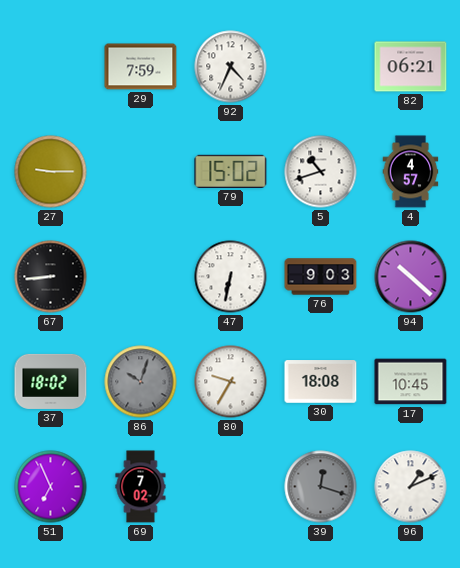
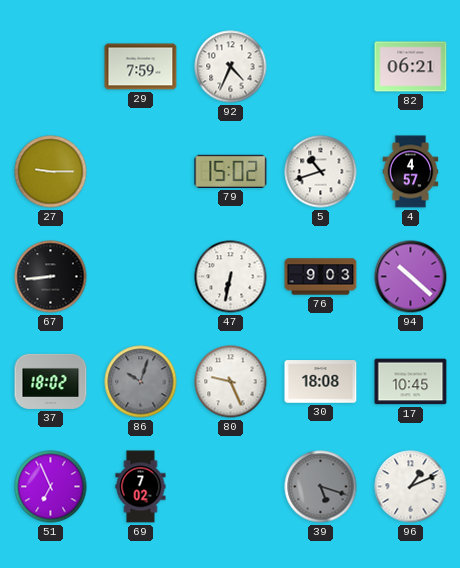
80: 9:35 -> 9:26
39: 12:18 -> 5:18
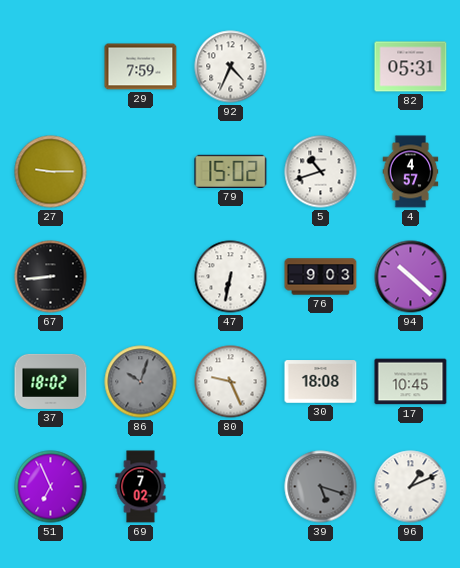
82: 06:21 -> 05:31
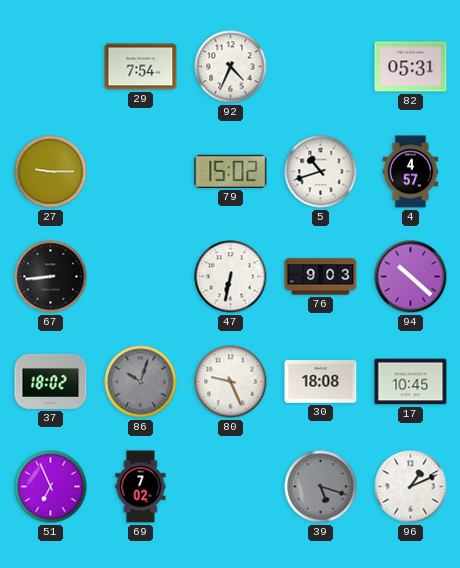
29: 7:59 -> 7:54
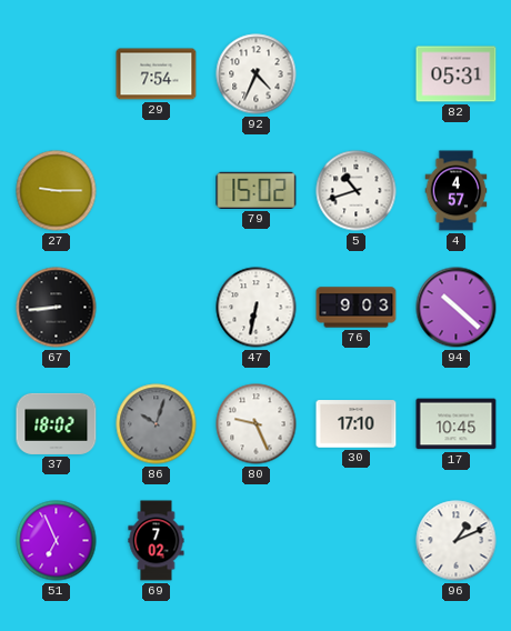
30: 18:08 -> 17:10
39: 5:18 -> none
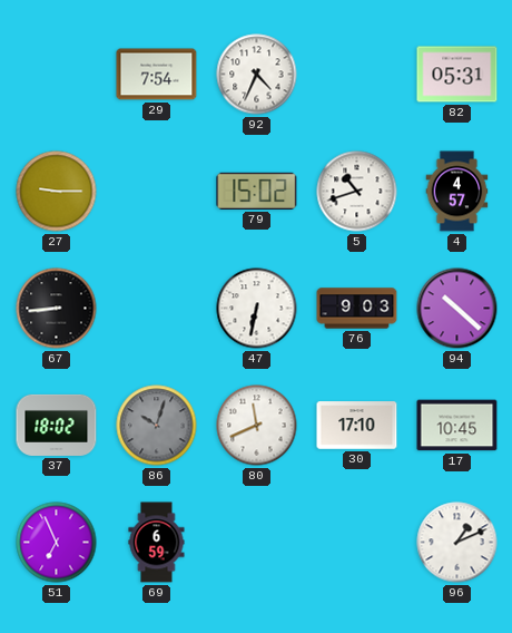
80: 9:26 -> 11:41
69: 7:02 -> 6:59
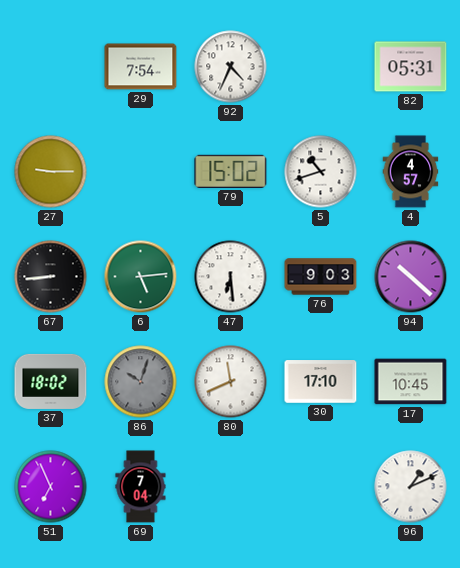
6: none -> 5:14
47: 6:32 -> 6:29
69: 6:59 -> 7:04
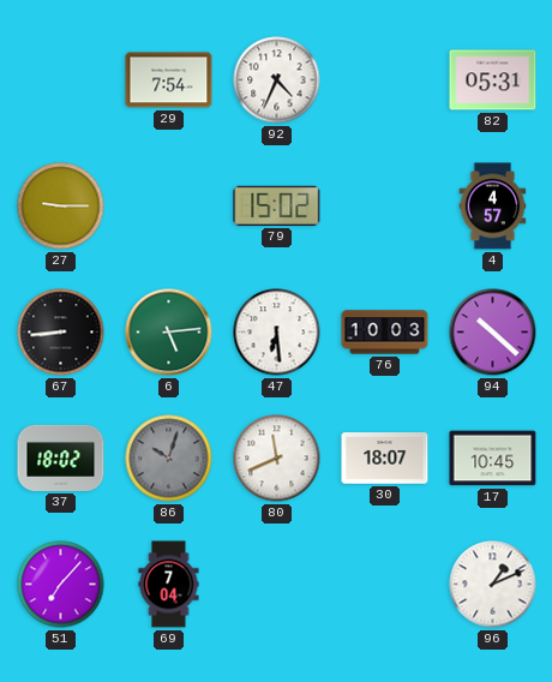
5: 10:42 -> none
76: 9:03 -> 10:03
30: 17:10 -> 18:07
51: 6:56 -> 7:07
